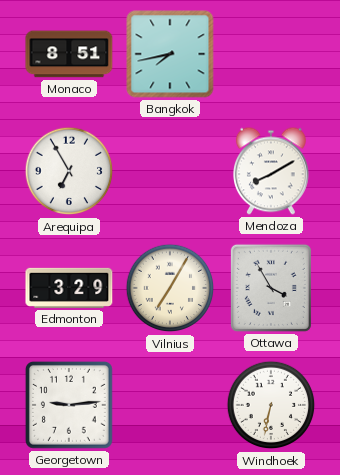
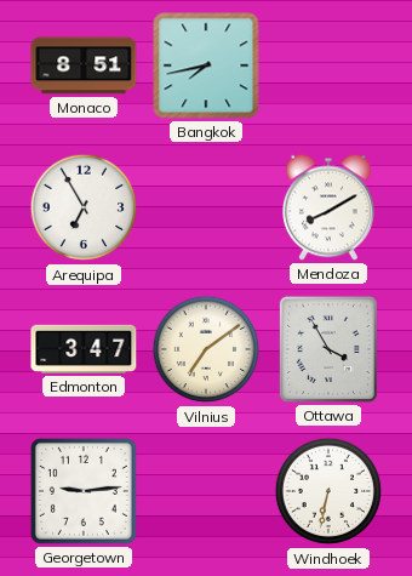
Edmonton: 3:29 -> 3:47
Vilnius: 7:05 -> 7:09
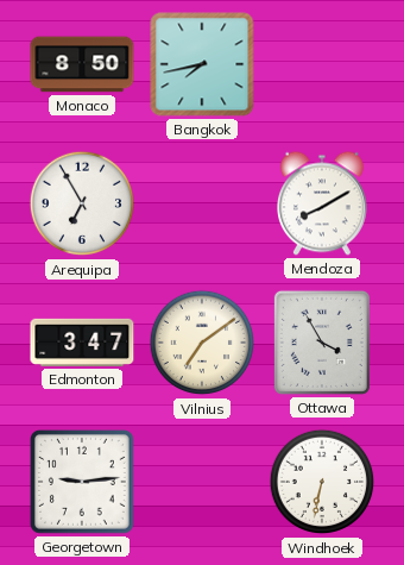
Monaco: 8:51 -> 8:50
